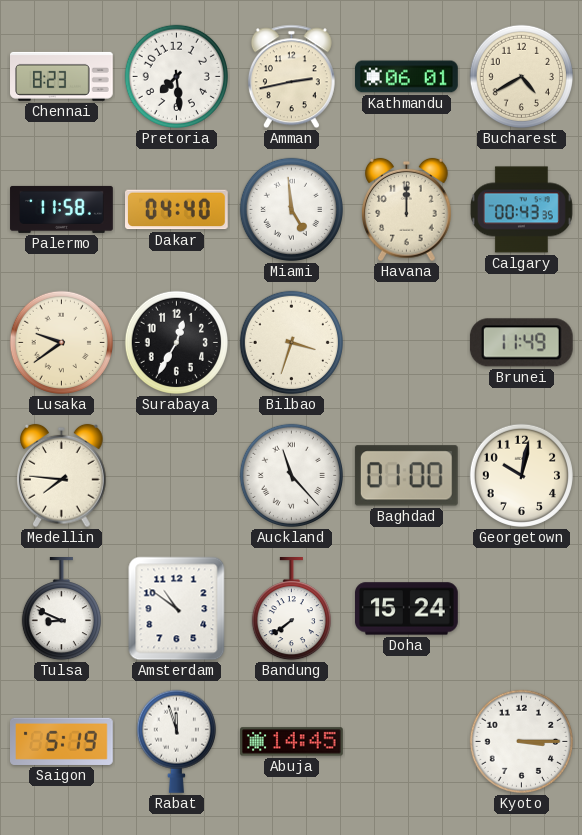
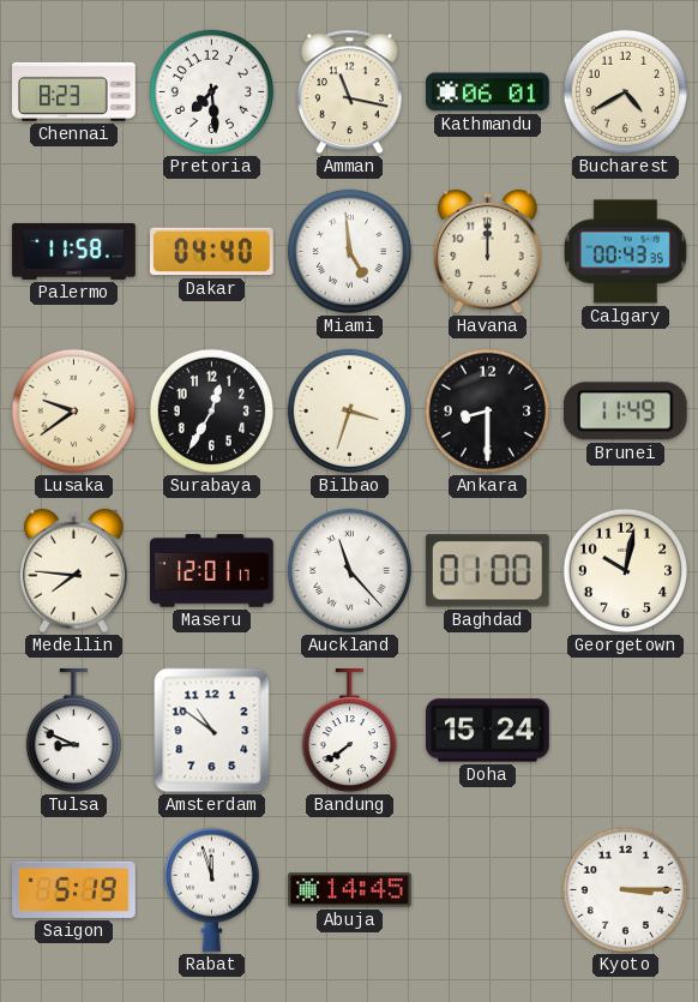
Amman: 2:43 -> 11:17
Ankara: none -> 8:30
Maseru: none -> 12:01
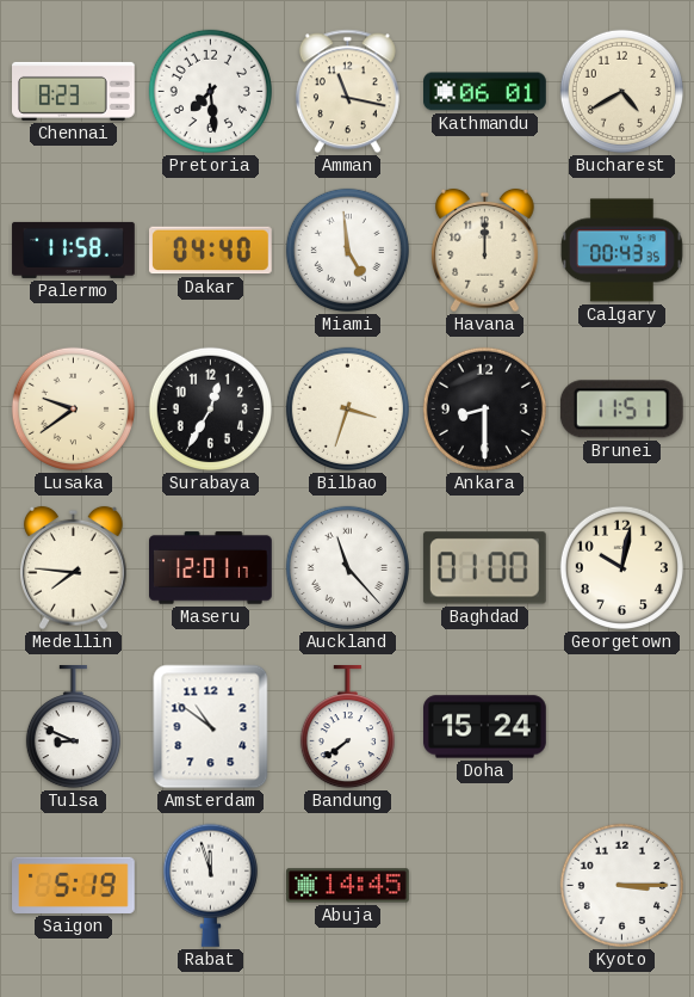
Brunei: 11:49 -> 11:51
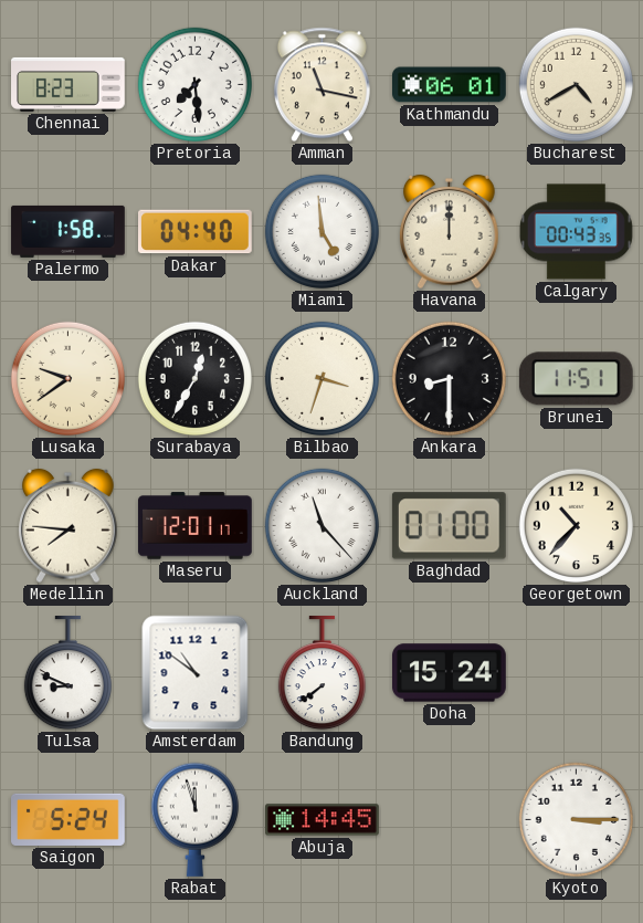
Palermo: 11:58 -> 1:58
Georgetown: 10:02 -> 10:37
Saigon: 5:19 -> 5:24
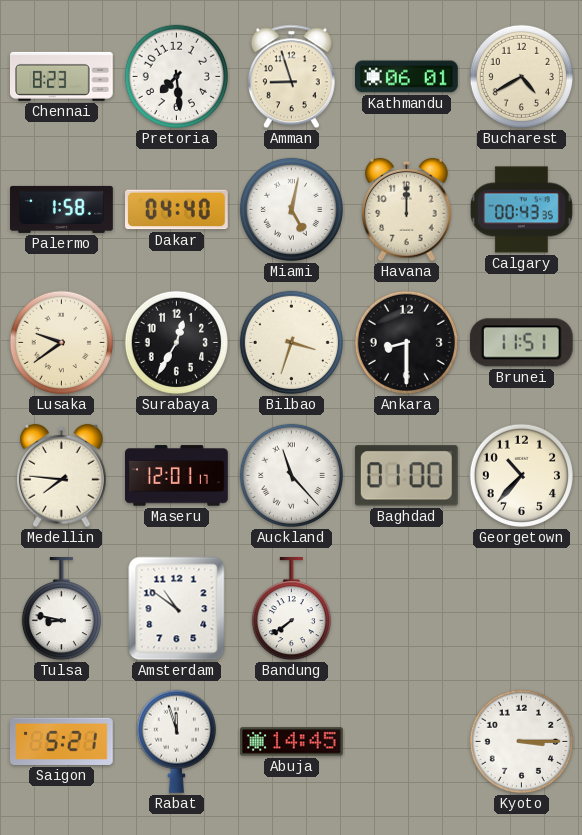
Amman: 11:17 -> 8:57
Miami: 4:59 -> 5:02
Tulsa: 8:49 -> 8:47
Doha: 15:24 -> none
Saigon: 5:24 -> 5:21
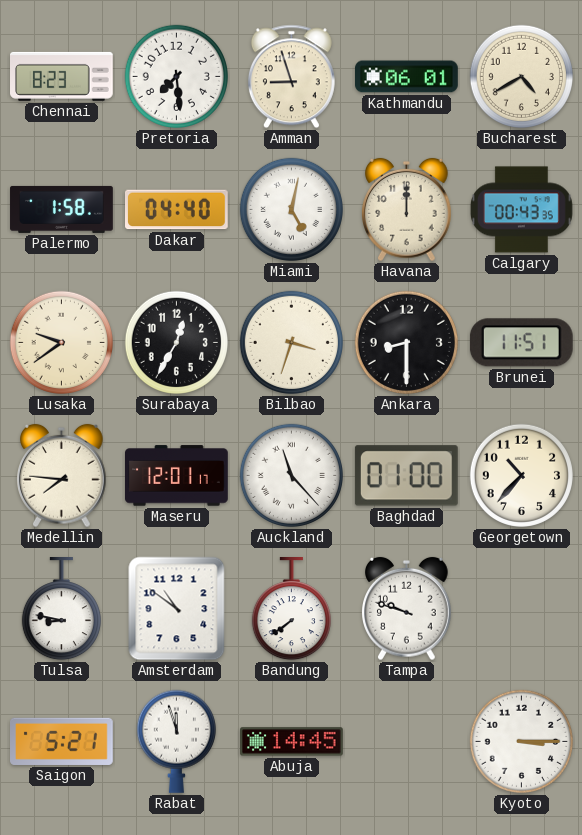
Tampa: none -> 9:48
